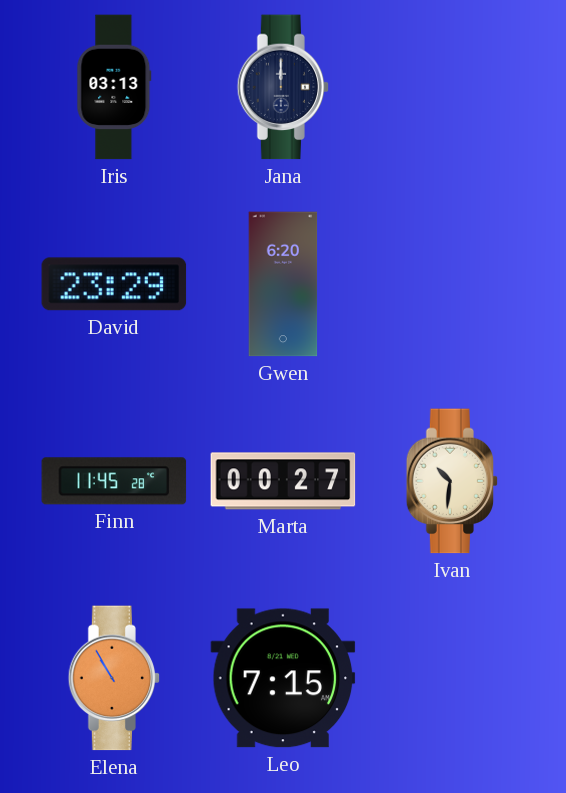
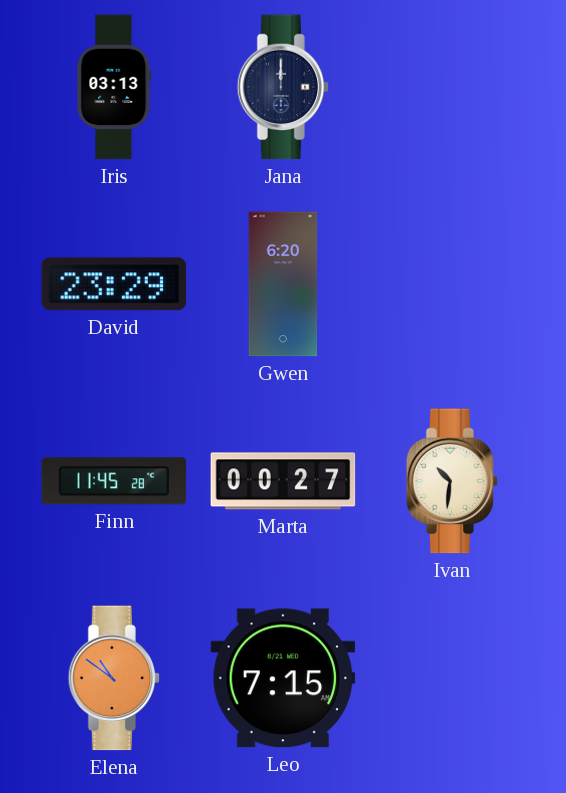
Elena: 10:55 -> 10:51
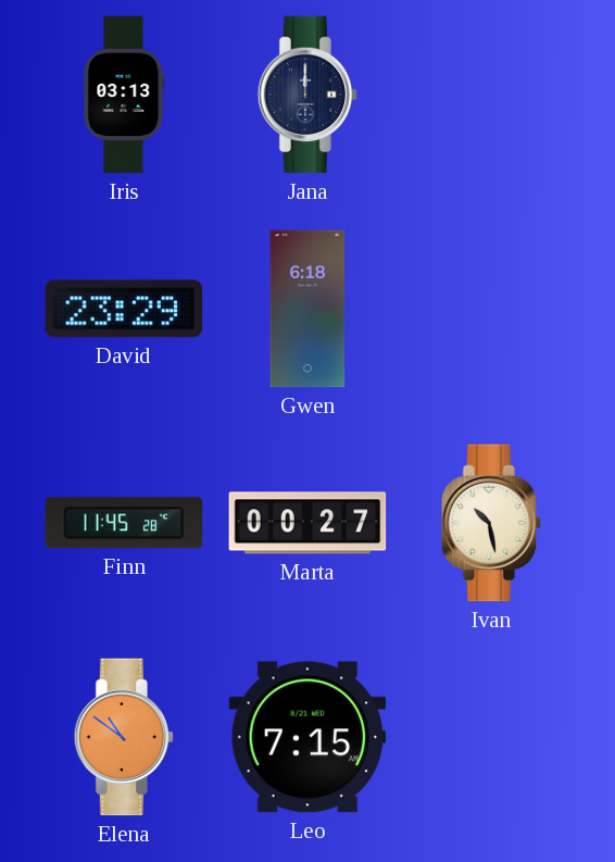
Gwen: 6:20 -> 6:18
Ivan: 10:31 -> 10:28
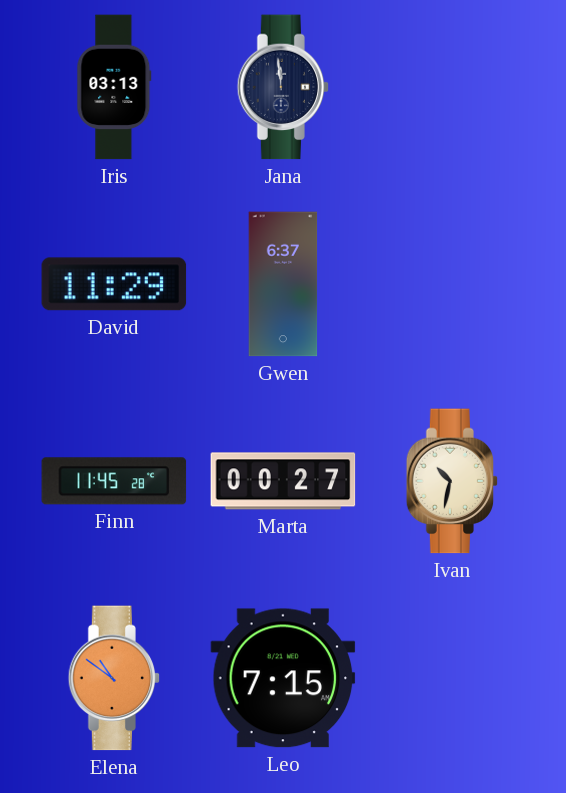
Jana: 12:00 -> 11:59
David: 23:29 -> 11:29
Gwen: 6:18 -> 6:37
Ivan: 10:28 -> 10:32
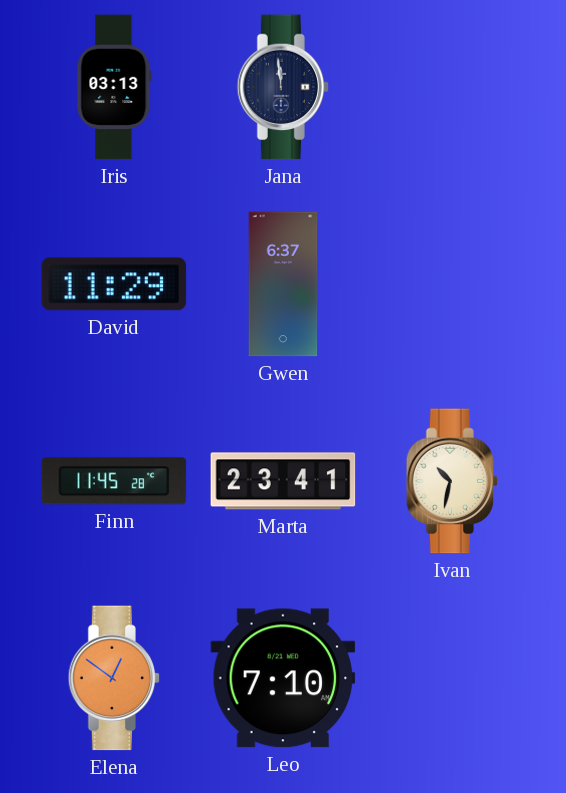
Marta: 00:27 -> 23:41
Elena: 10:51 -> 12:51
Leo: 7:15 -> 7:10
